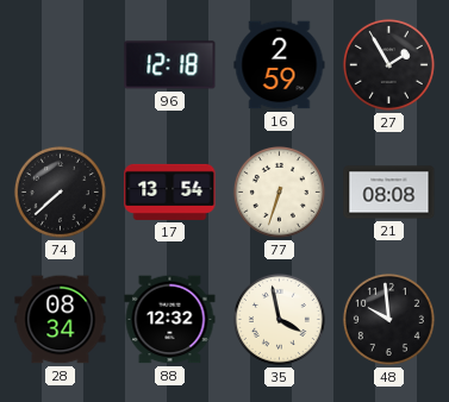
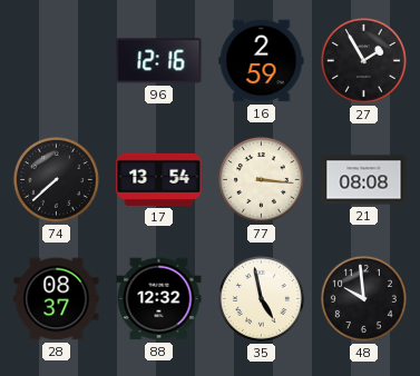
96: 12:18 -> 12:16
77: 6:33 -> 3:16
28: 08:34 -> 08:37
35: 3:58 -> 4:58
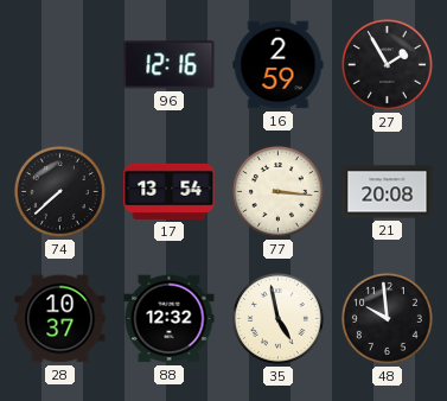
21: 08:08 -> 20:08
28: 08:37 -> 10:37
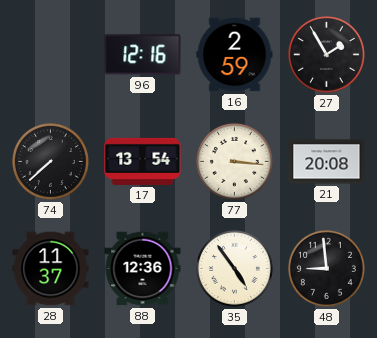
28: 10:37 -> 11:37
88: 12:32 -> 12:36
35: 4:58 -> 4:54
48: 9:59 -> 8:59
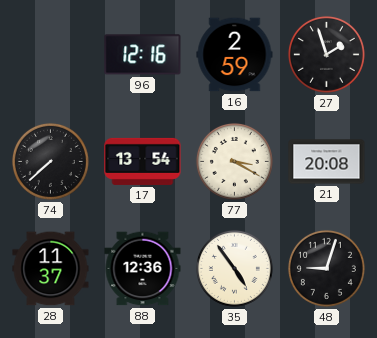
27: 1:55 -> 1:57
77: 3:16 -> 3:20
48: 8:59 -> 9:03
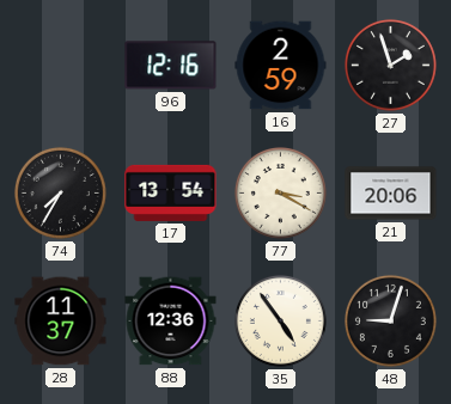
74: 7:38 -> 7:35
21: 20:08 -> 20:06
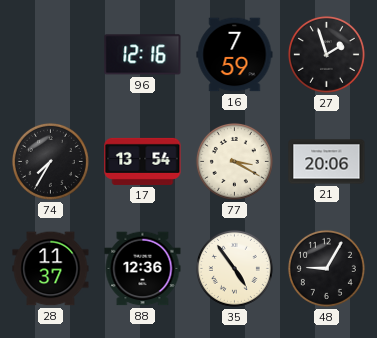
16: 2:59 -> 7:59
48: 9:03 -> 9:05
